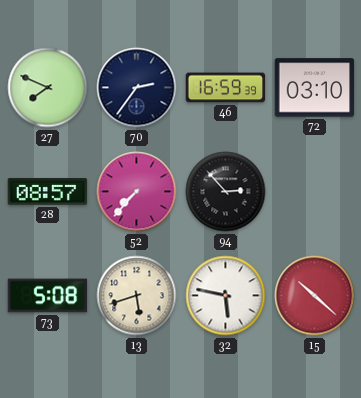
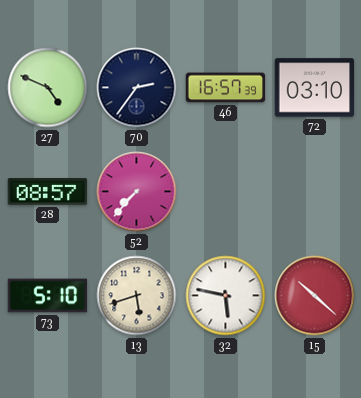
27: 7:49 -> 4:49
46: 16:59 -> 16:57
94: 2:53 -> none
73: 5:08 -> 5:10
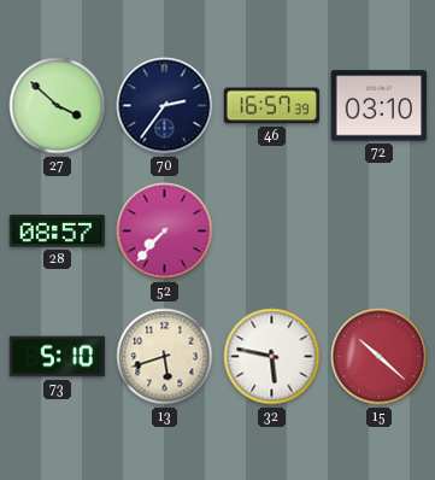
27: 4:49 -> 3:52
